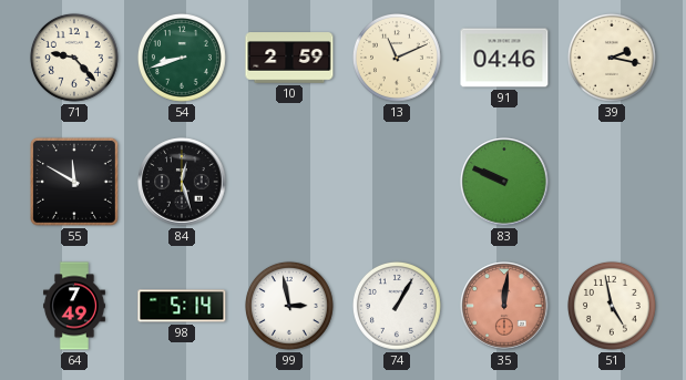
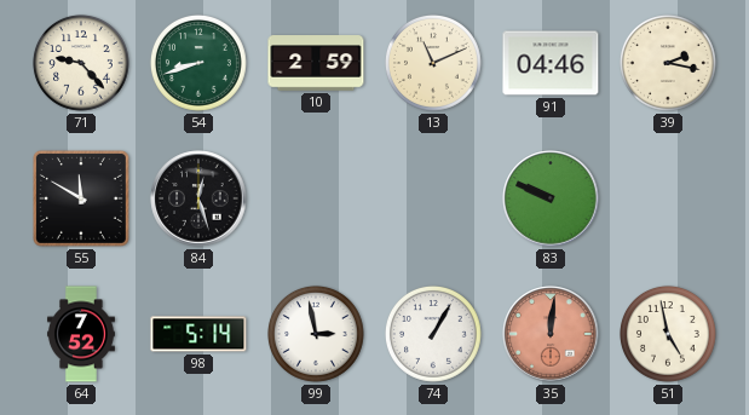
64: 7:49 -> 7:52
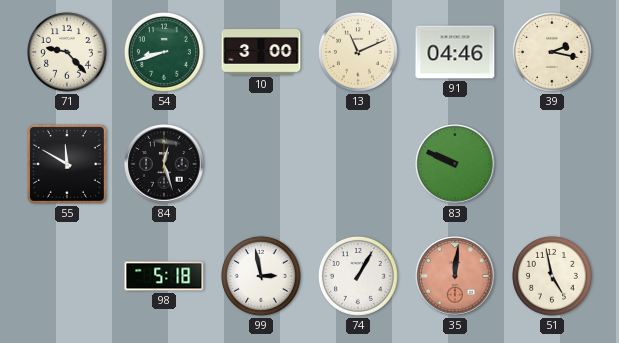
10: 2:59 -> 3:00
64: 7:52 -> none
98: 5:14 -> 5:18
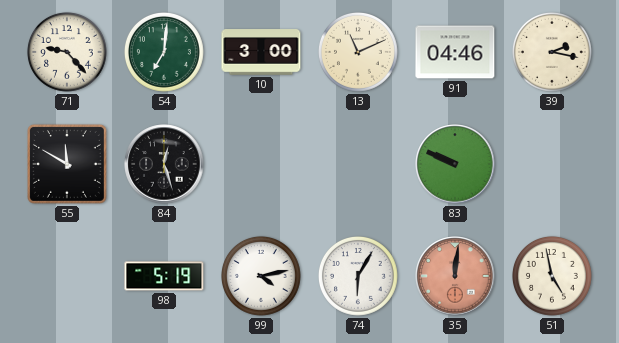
54: 8:42 -> 7:01
98: 5:18 -> 5:19
99: 2:58 -> 4:13
74: 1:05 -> 6:05
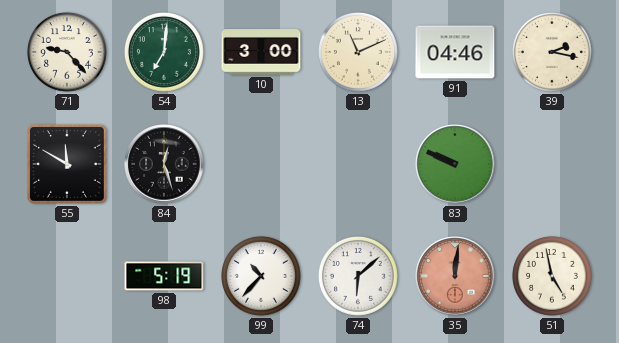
99: 4:13 -> 10:37
74: 6:05 -> 6:08
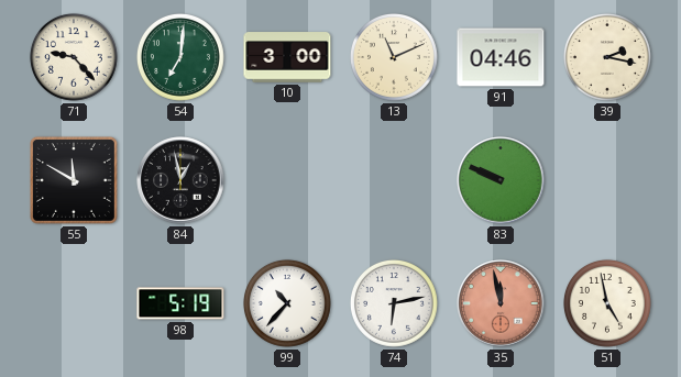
84: 12:27 -> 12:58
74: 6:08 -> 6:13
35: 12:01 -> 11:58
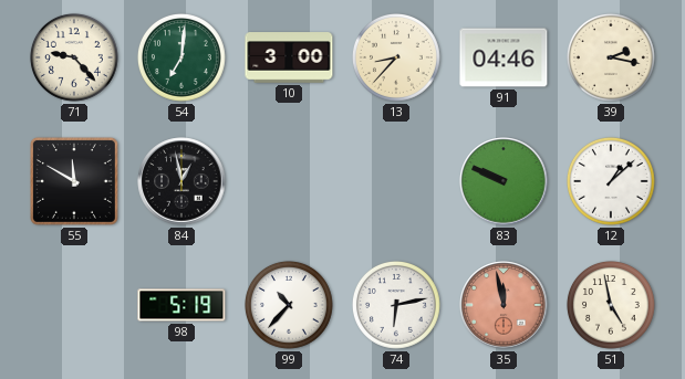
13: 11:11 -> 8:37
12: none -> 1:08
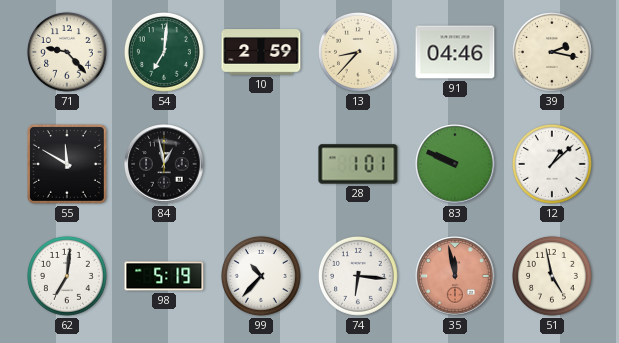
10: 3:00 -> 2:59
28: none -> 1:01
62: none -> 7:01
74: 6:13 -> 6:16
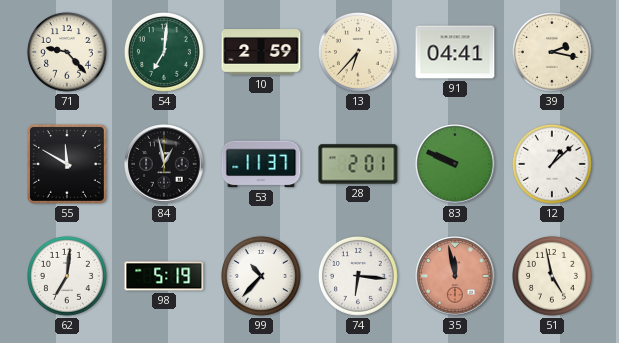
13: 8:37 -> 6:37
91: 04:46 -> 04:41
53: none -> 11:37
28: 1:01 -> 2:01
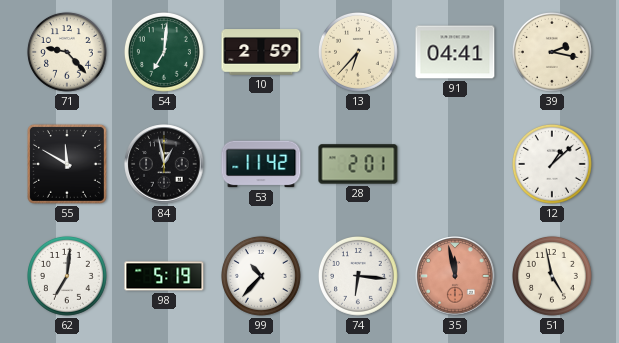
53: 11:37 -> 11:42
83: 9:49 -> none
